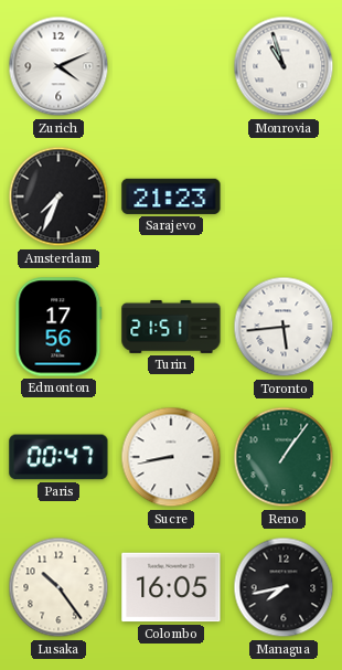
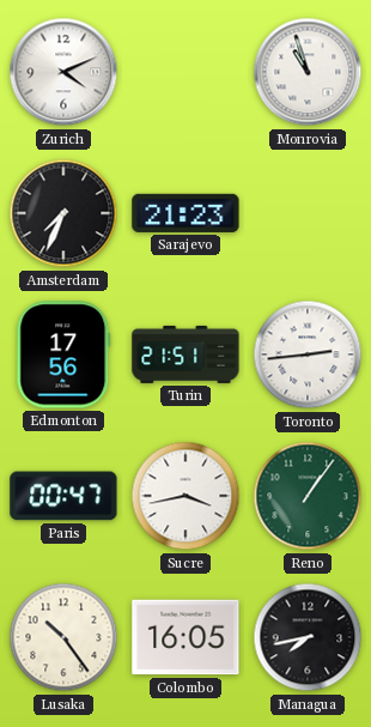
Toronto: 5:44 -> 2:44
Sucre: 8:43 -> 3:43
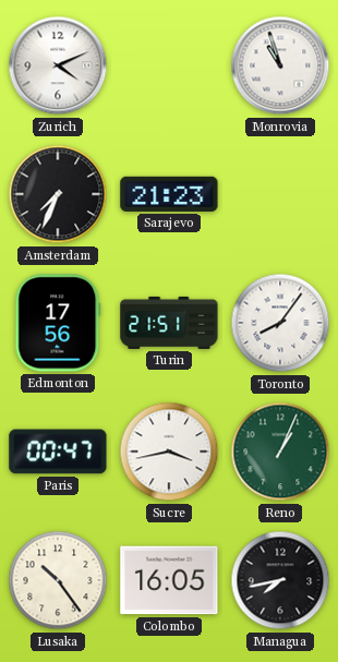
Toronto: 2:44 -> 8:06
Reno: 1:06 -> 1:04
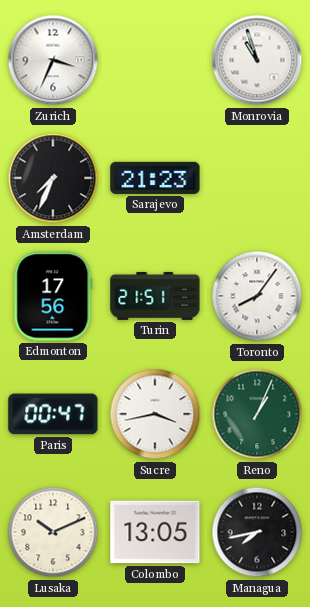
Zurich: 4:11 -> 3:34
Lusaka: 10:24 -> 10:11
Colombo: 16:05 -> 13:05
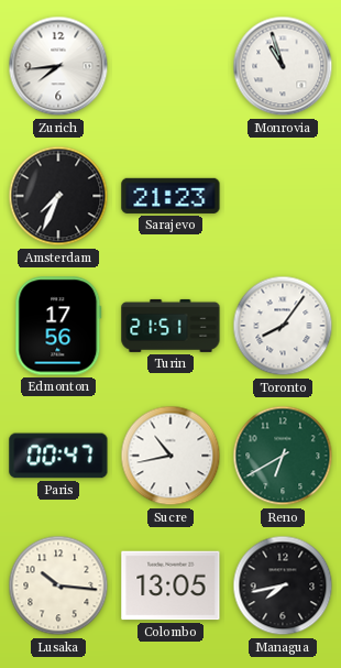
Zurich: 3:34 -> 7:44
Sucre: 3:43 -> 10:43
Reno: 1:04 -> 6:40
Lusaka: 10:11 -> 10:16
